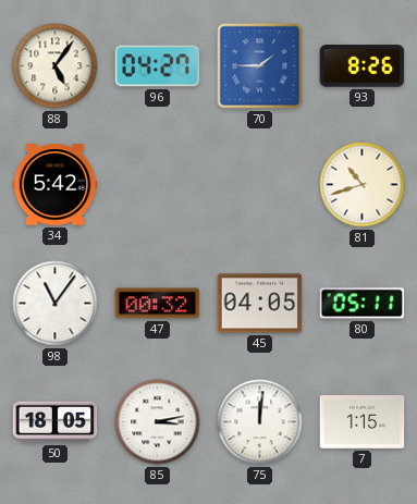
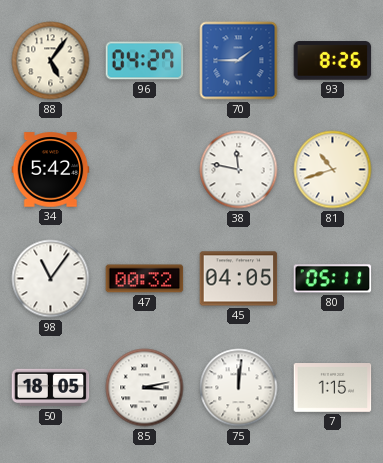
38: none -> 11:47
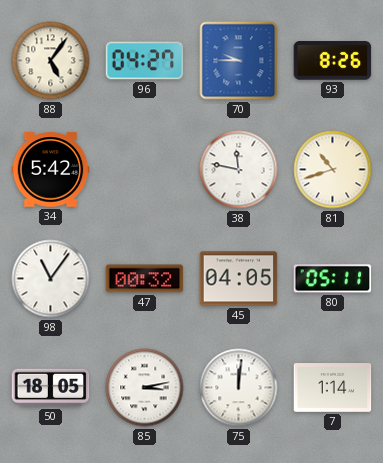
70: 1:45 -> 9:45
7: 1:15 -> 1:14
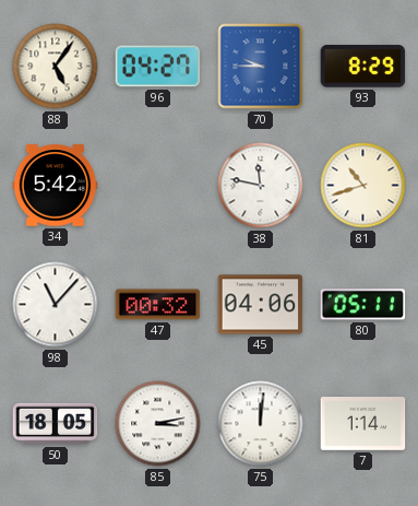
93: 8:26 -> 8:29
98: 11:06 -> 11:07
45: 04:05 -> 04:06
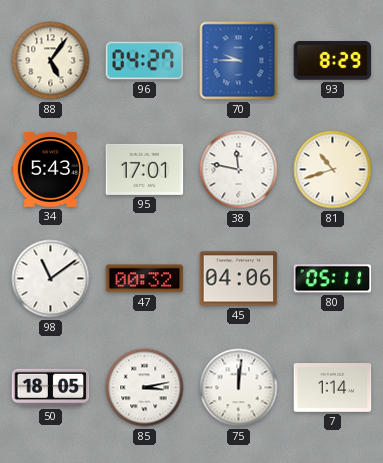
34: 5:42 -> 5:43
95: none -> 17:01
98: 11:07 -> 11:09
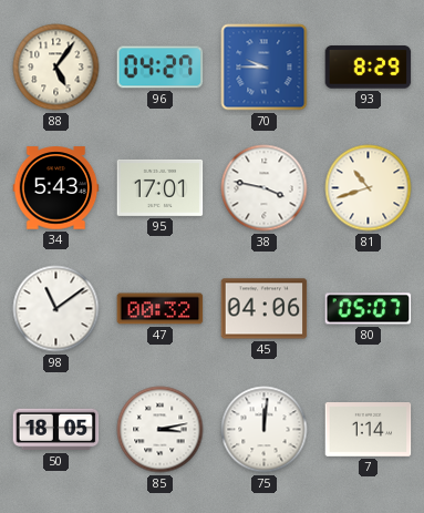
38: 11:47 -> 3:47
80: 05:11 -> 05:07
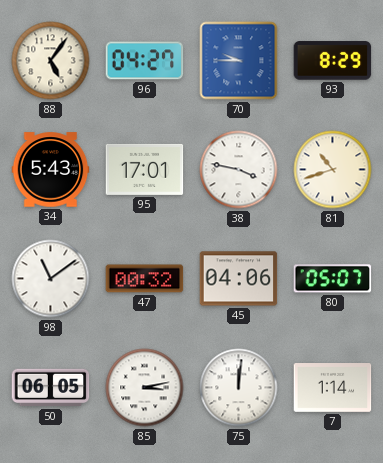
50: 18:05 -> 06:05
